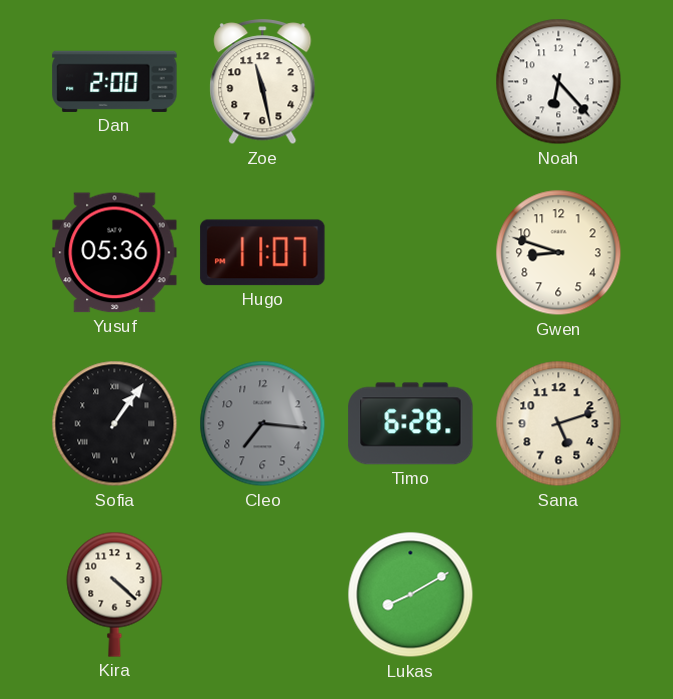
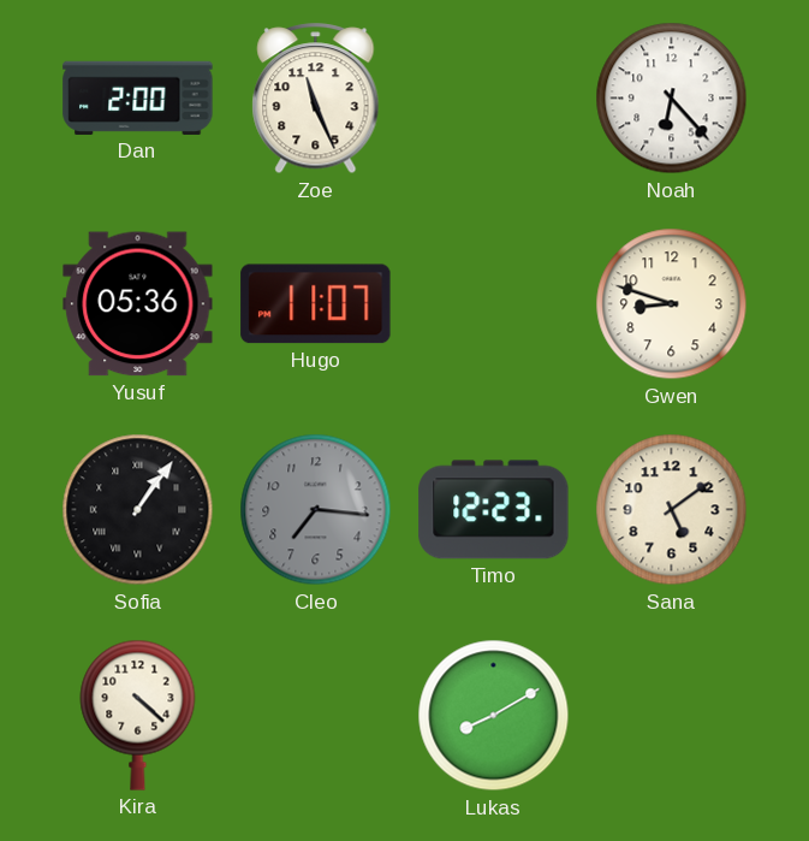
Zoe: 11:28 -> 11:26
Timo: 6:28 -> 12:23
Sana: 5:12 -> 5:09
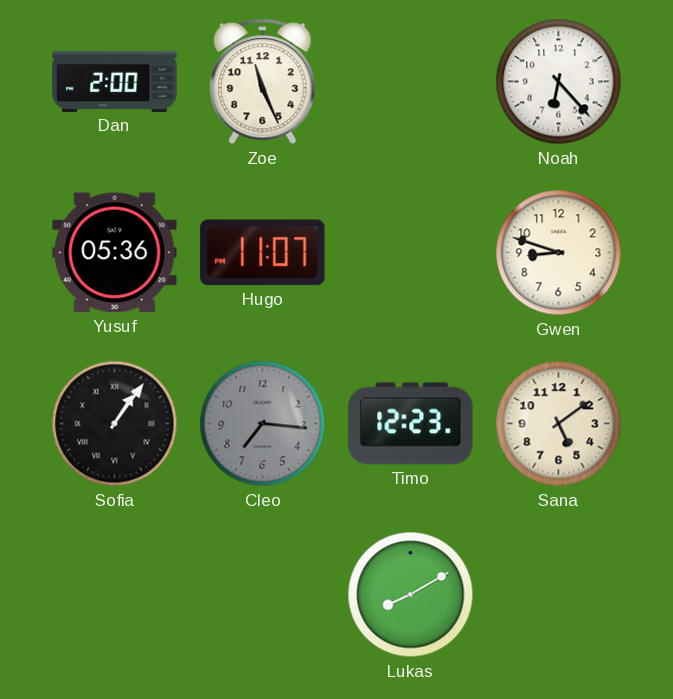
Kira: 4:22 -> none
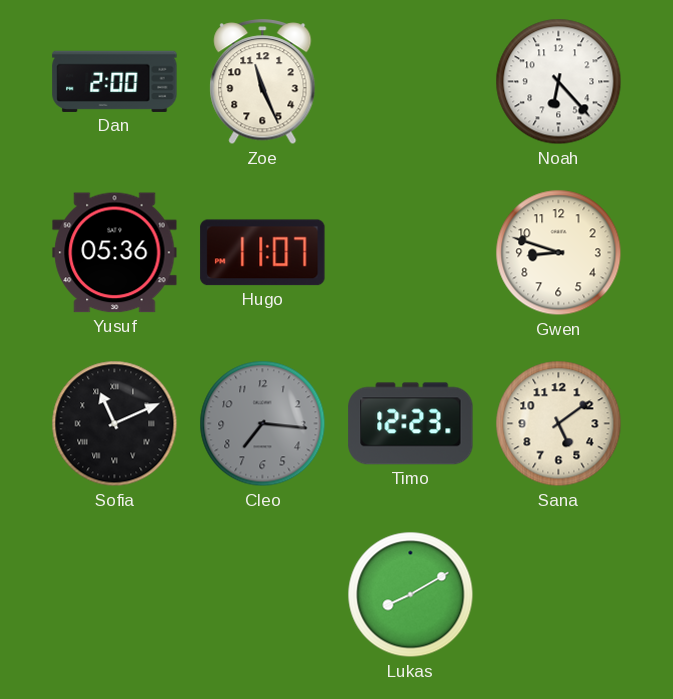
Sofia: 1:06 -> 11:11
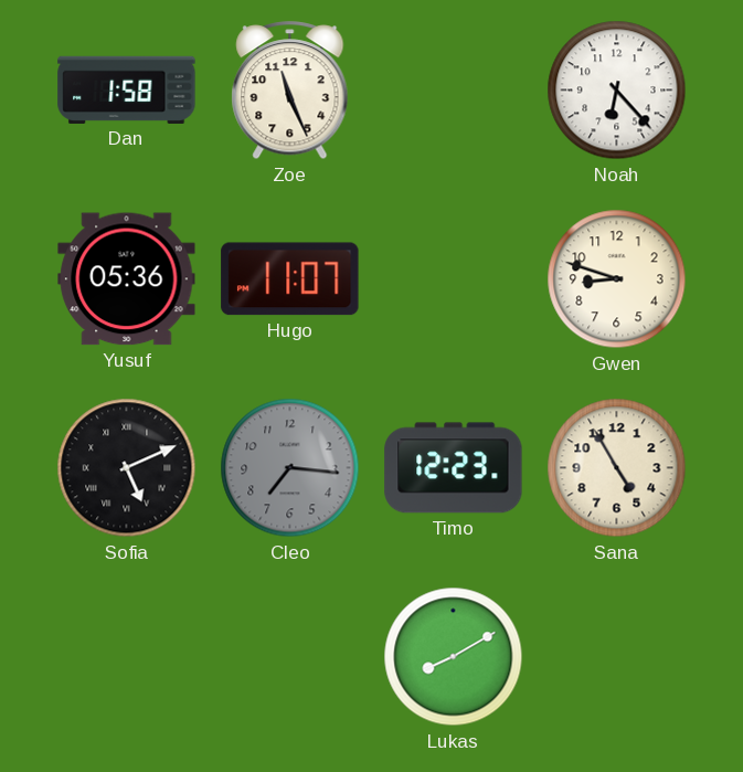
Dan: 2:00 -> 1:58
Sofia: 11:11 -> 5:11
Sana: 5:09 -> 4:55
